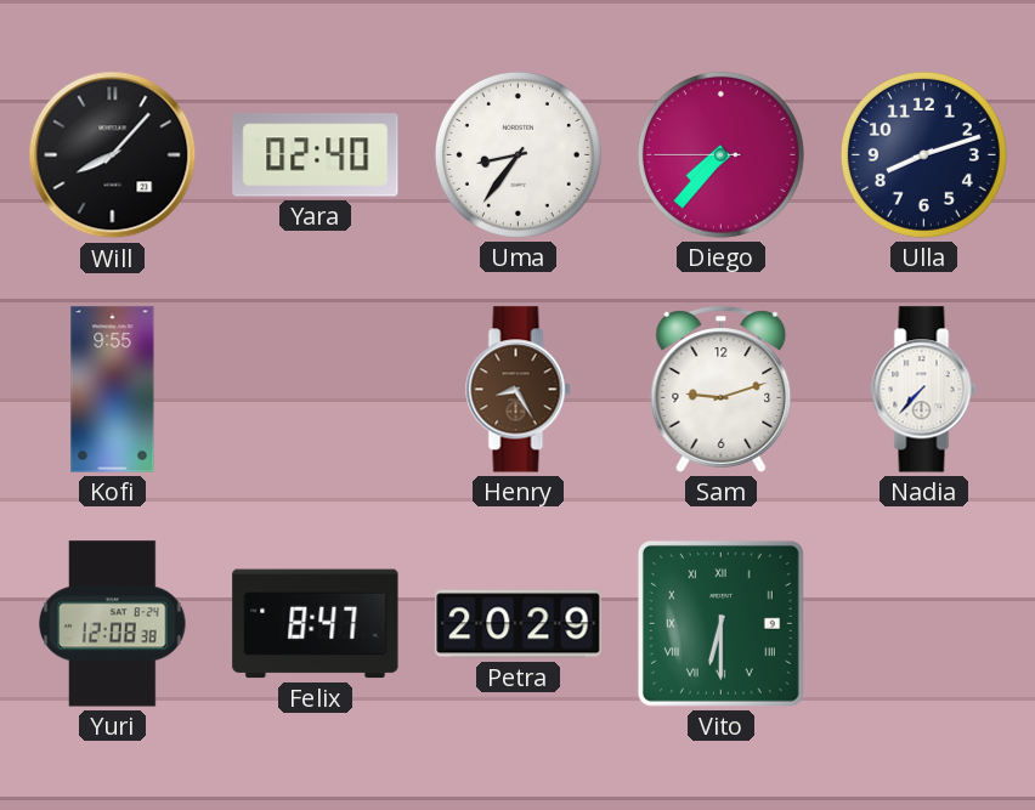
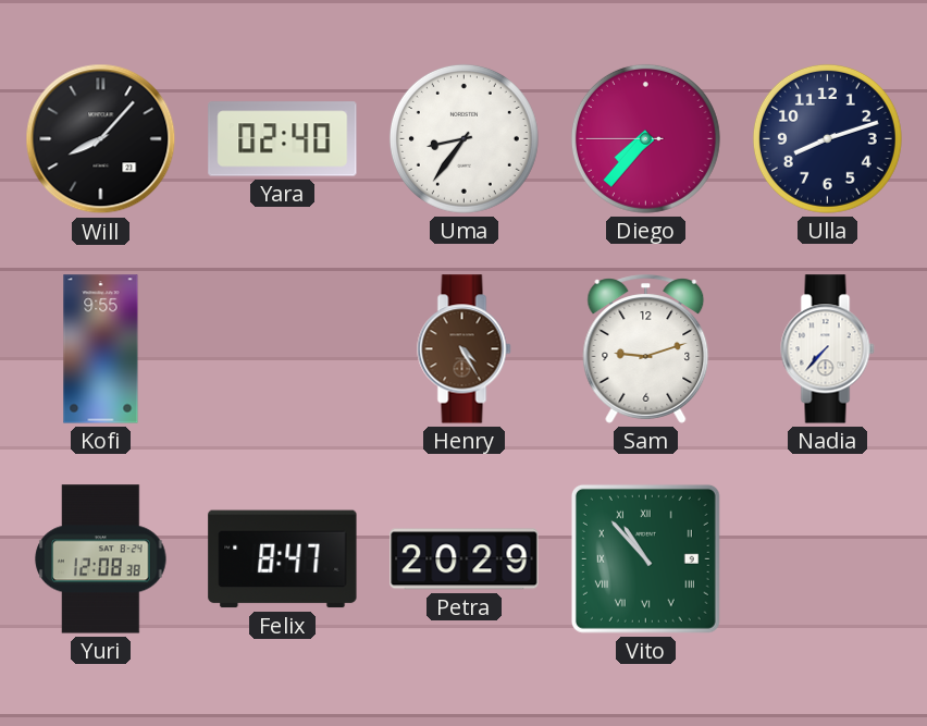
Henry: 8:25 -> 4:25
Vito: 6:30 -> 10:53
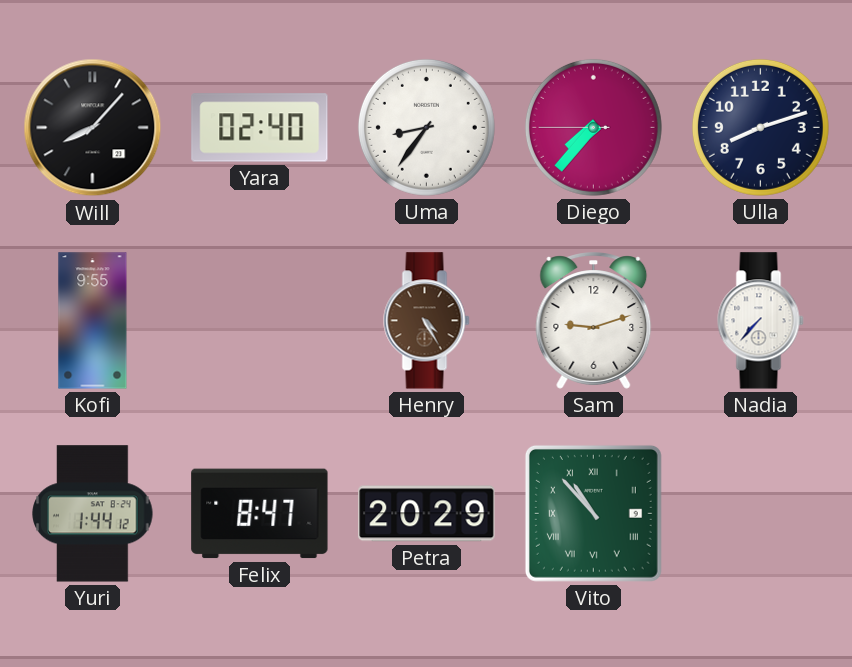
Yuri: 12:08 -> 1:44
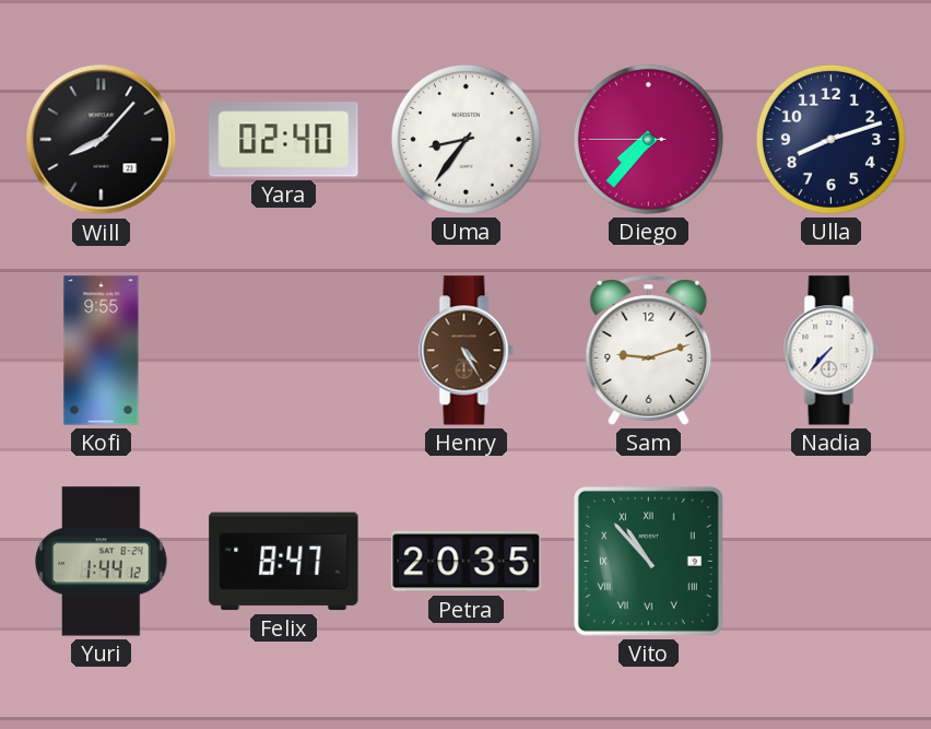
Petra: 20:29 -> 20:35
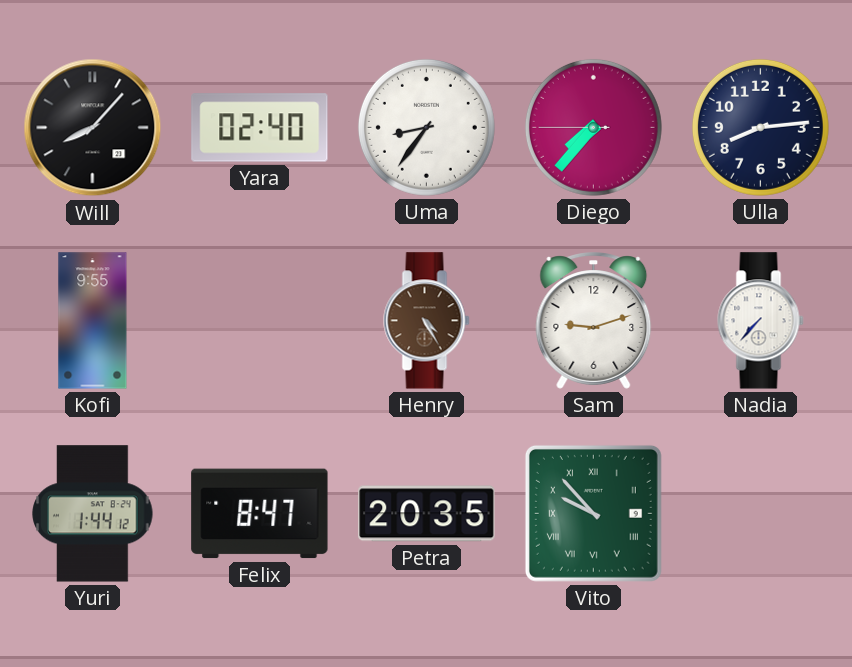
Ulla: 8:12 -> 8:14
Vito: 10:53 -> 9:53
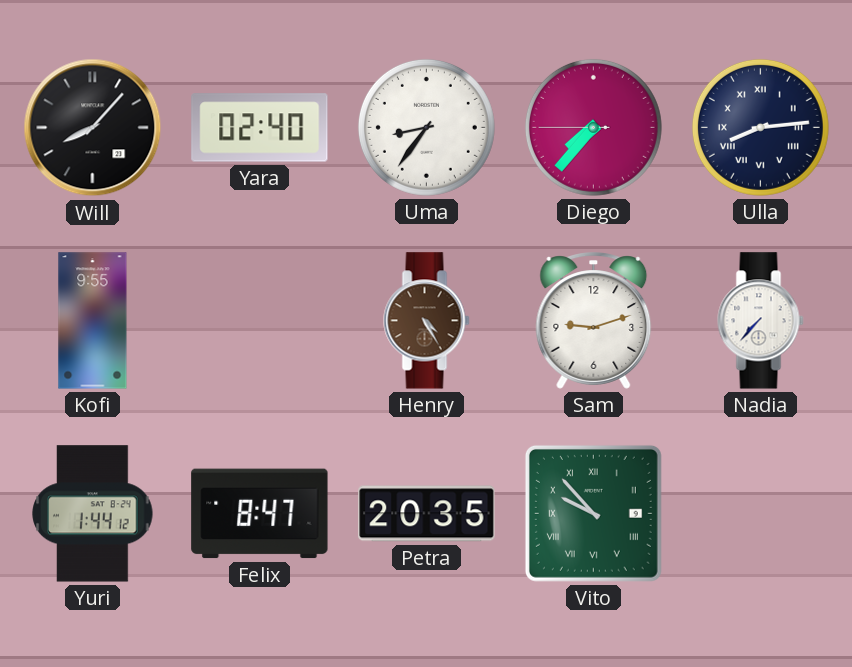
Ulla numerals: Arabic -> Roman
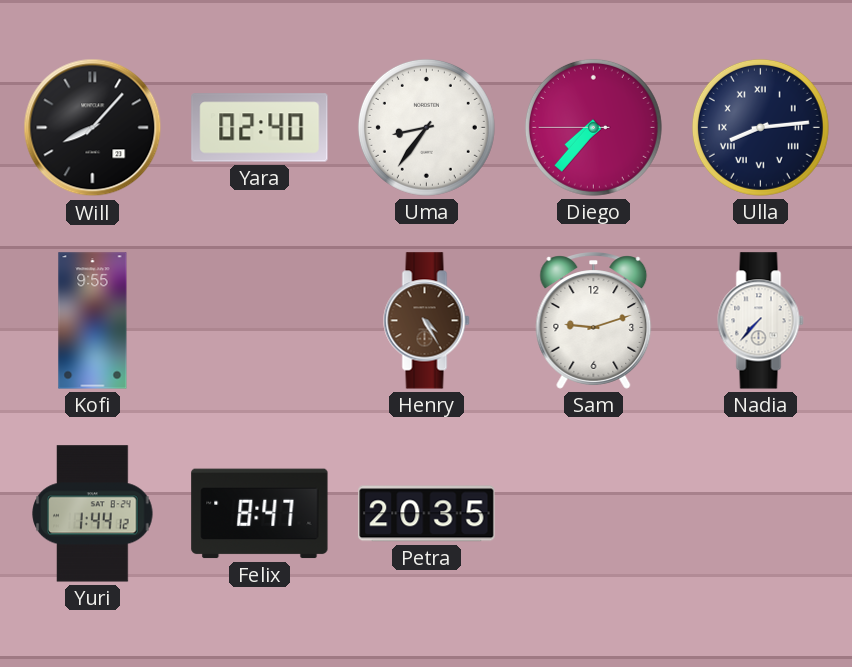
Vito: 9:53 -> none
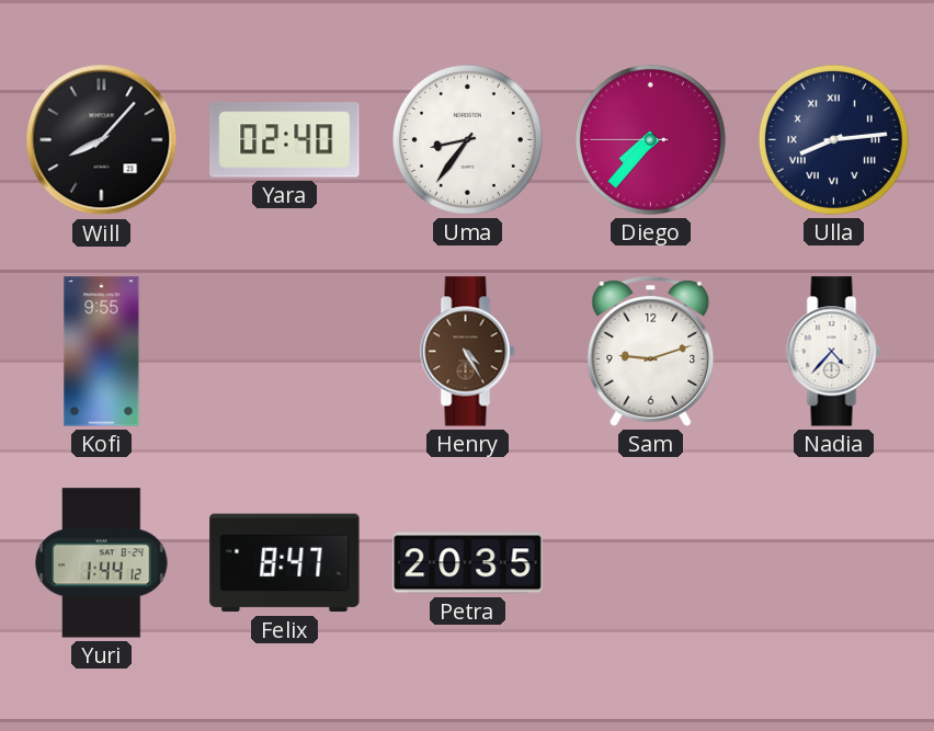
Nadia: 7:37 -> 4:37
